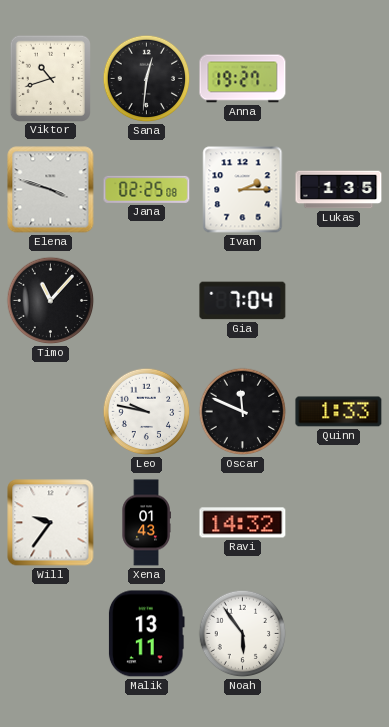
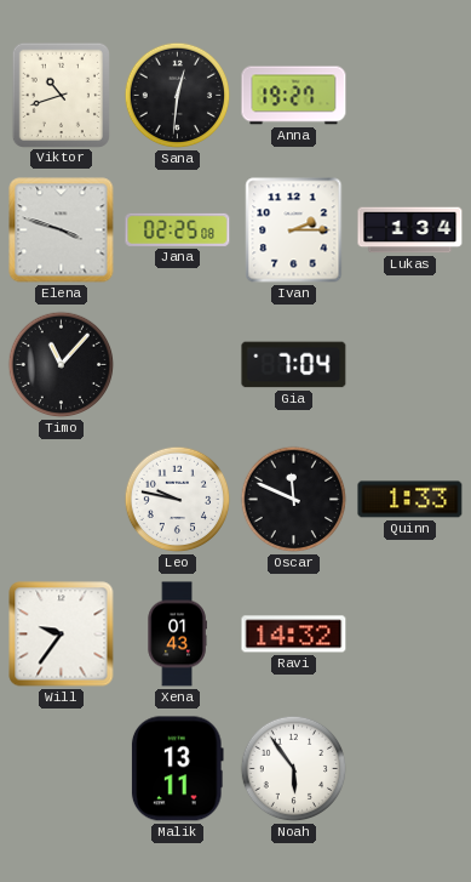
Lukas: 1:35 -> 1:34
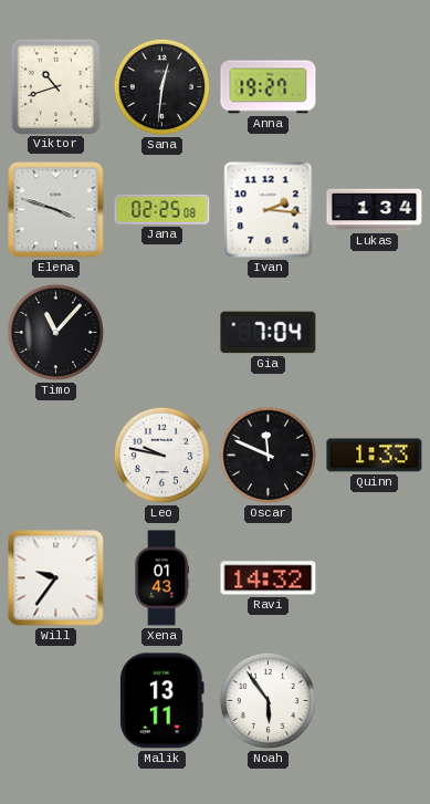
Ivan: 2:15 -> 2:16
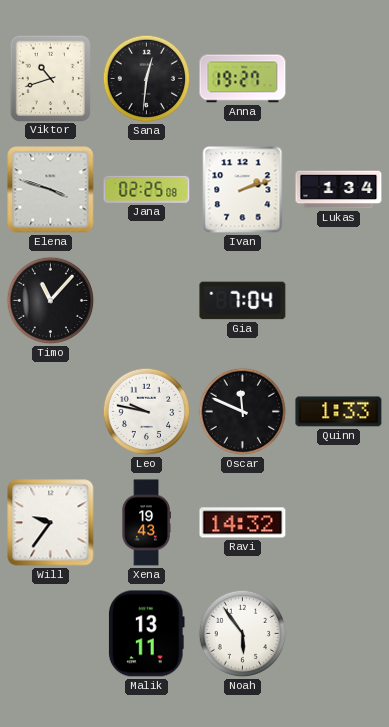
Ivan: 2:16 -> 2:12
Xena: 01:43 -> 19:43
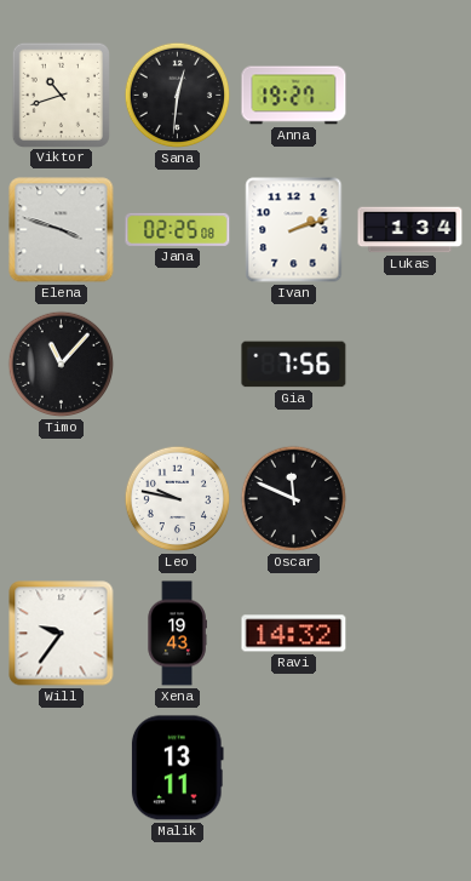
Gia: 7:04 -> 7:56
Quinn: 1:33 -> none
Noah: 5:54 -> none
